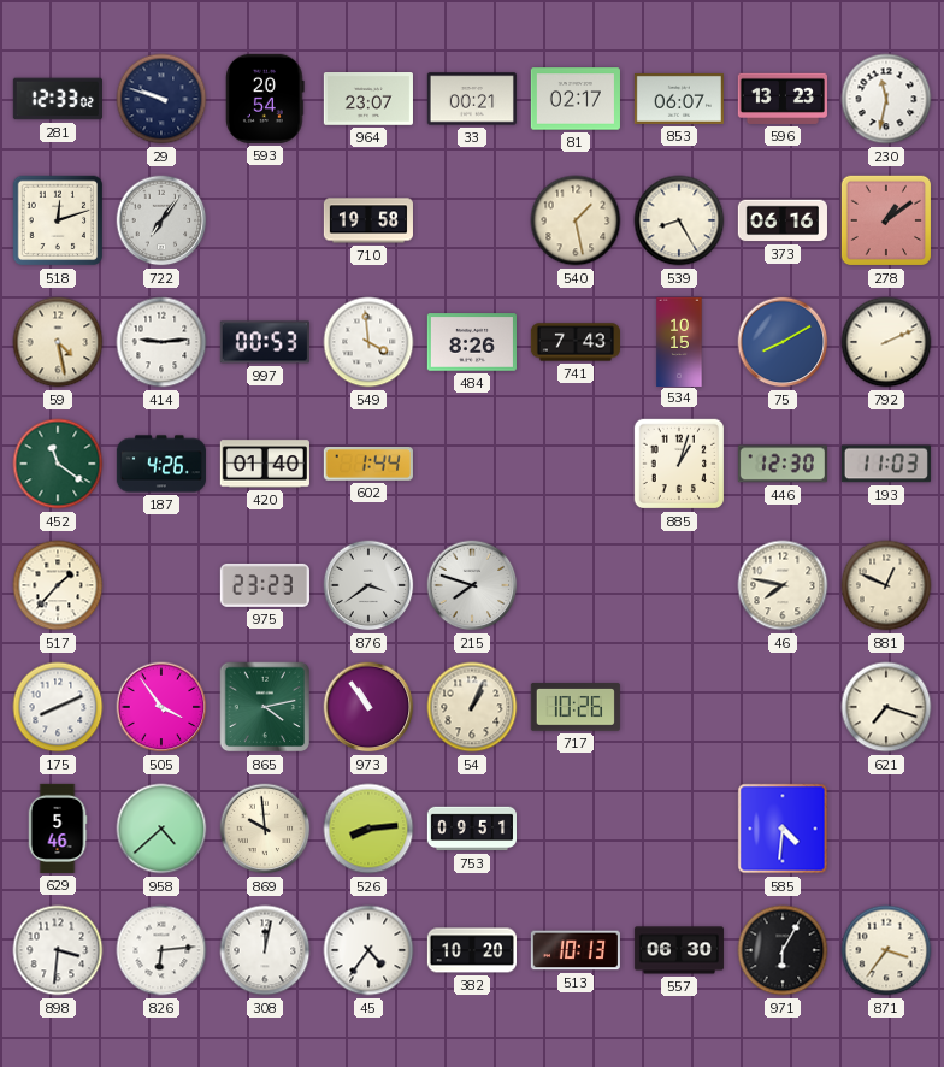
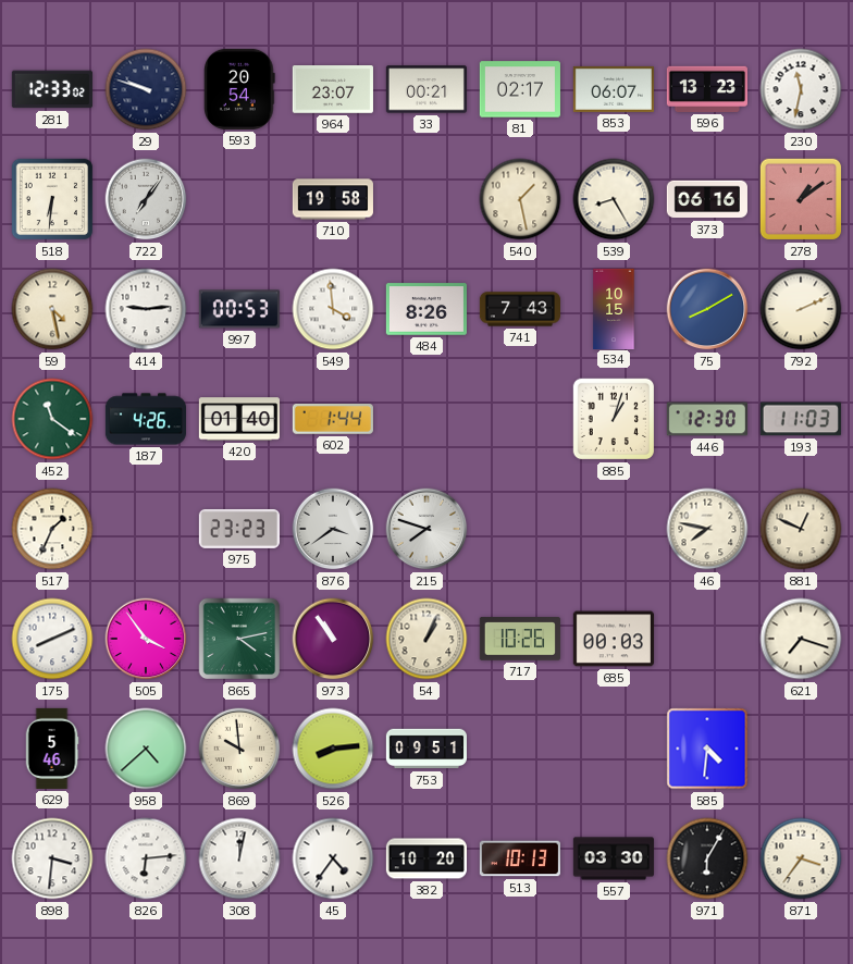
518: 12:12 -> 6:31
517: 1:37 -> 1:34
685: none -> 00:03
557: 06:30 -> 03:30
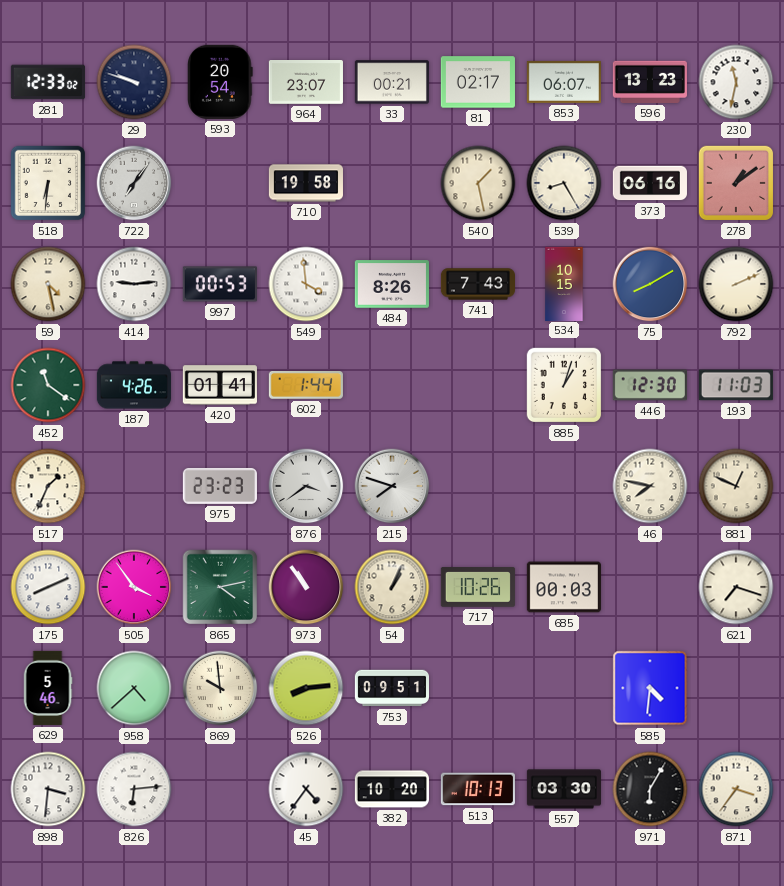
420: 01:40 -> 01:41
308: 12:02 -> none
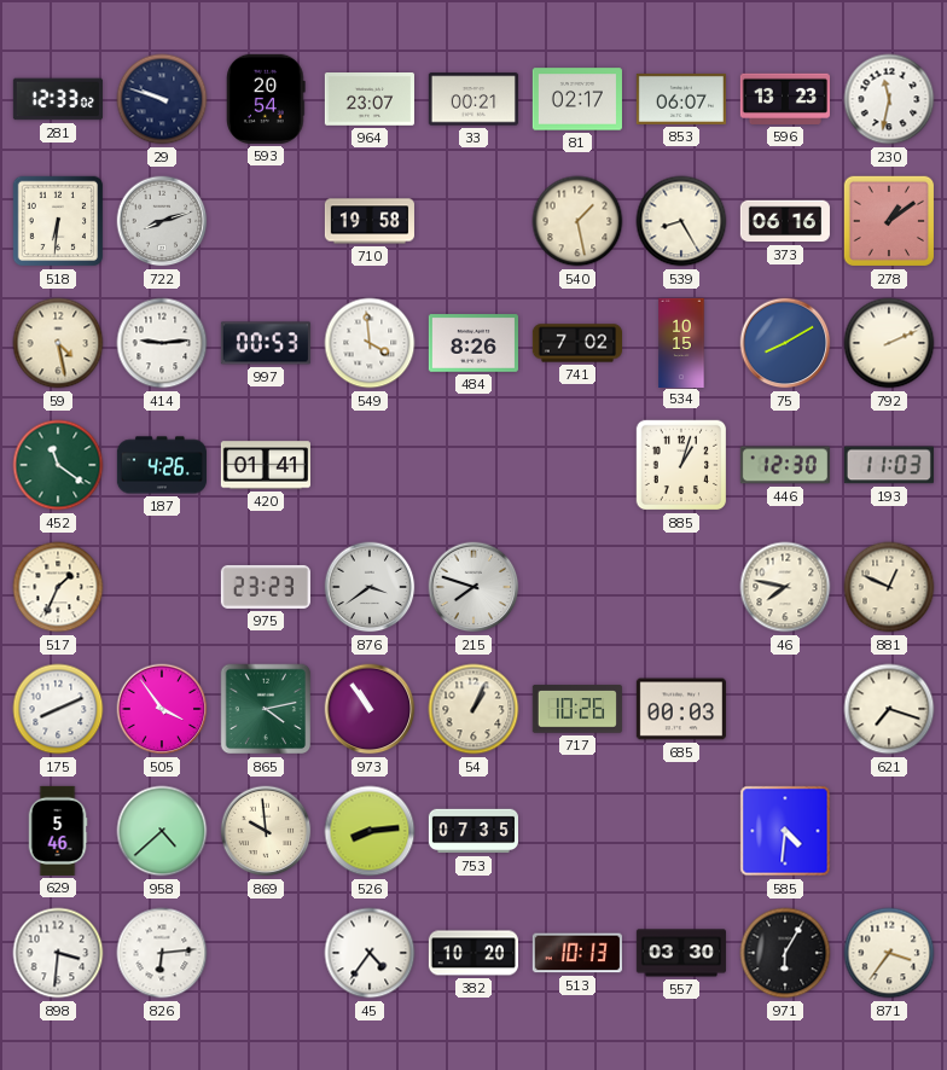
722: 7:06 -> 8:12
741: 7:43 -> 7:02
602: 1:44 -> none
753: 09:51 -> 07:35
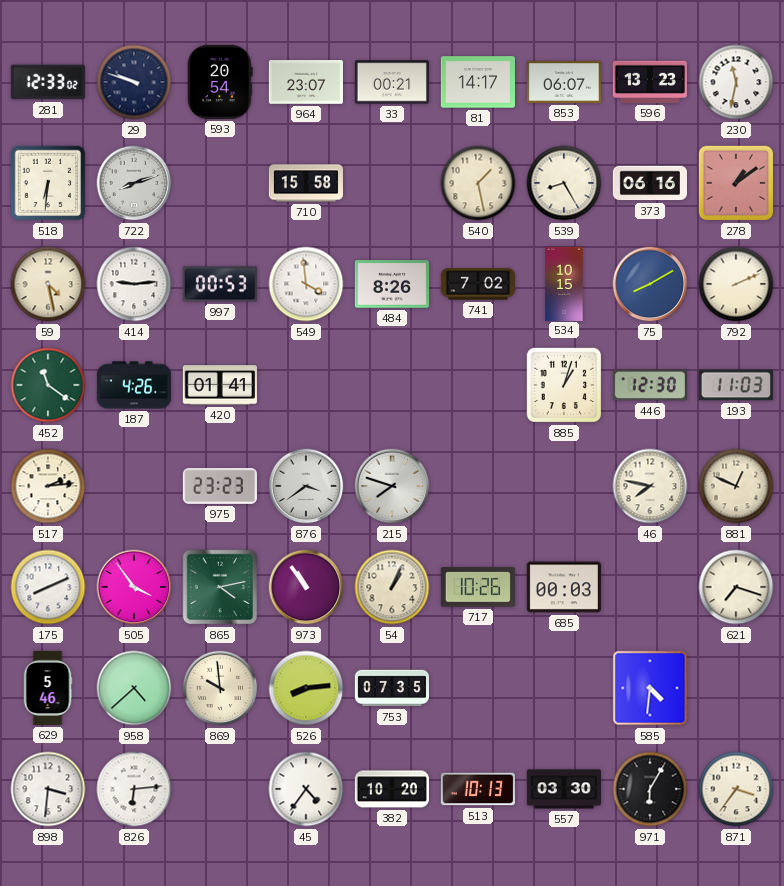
81: 02:17 -> 14:17
710: 19:58 -> 15:58
517: 1:34 -> 2:14
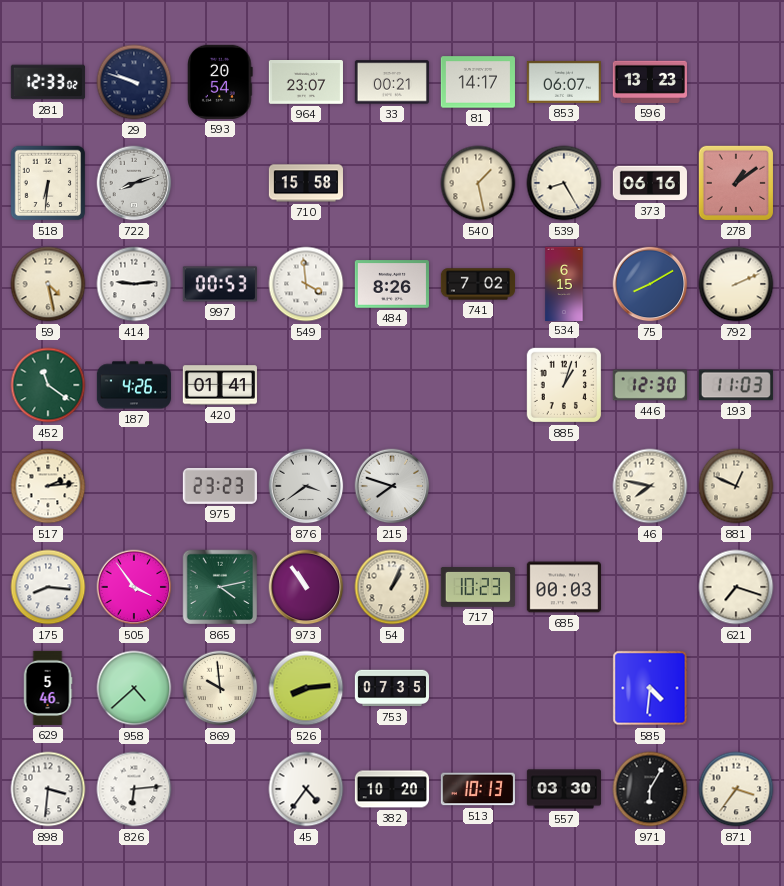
230: 11:32 -> none
534: 10:15 -> 6:15
175: 8:11 -> 8:16
717: 10:26 -> 10:23
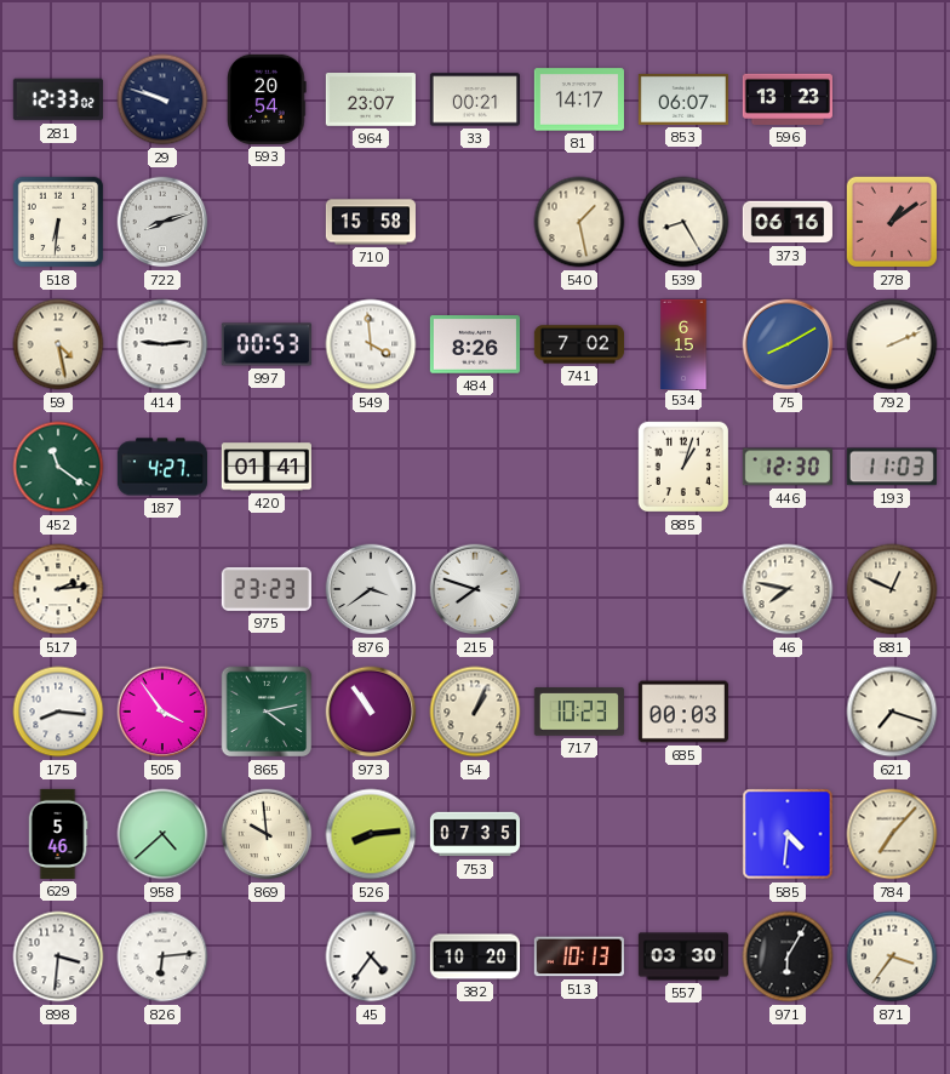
187: 4:26 -> 4:27
784: none -> 7:07
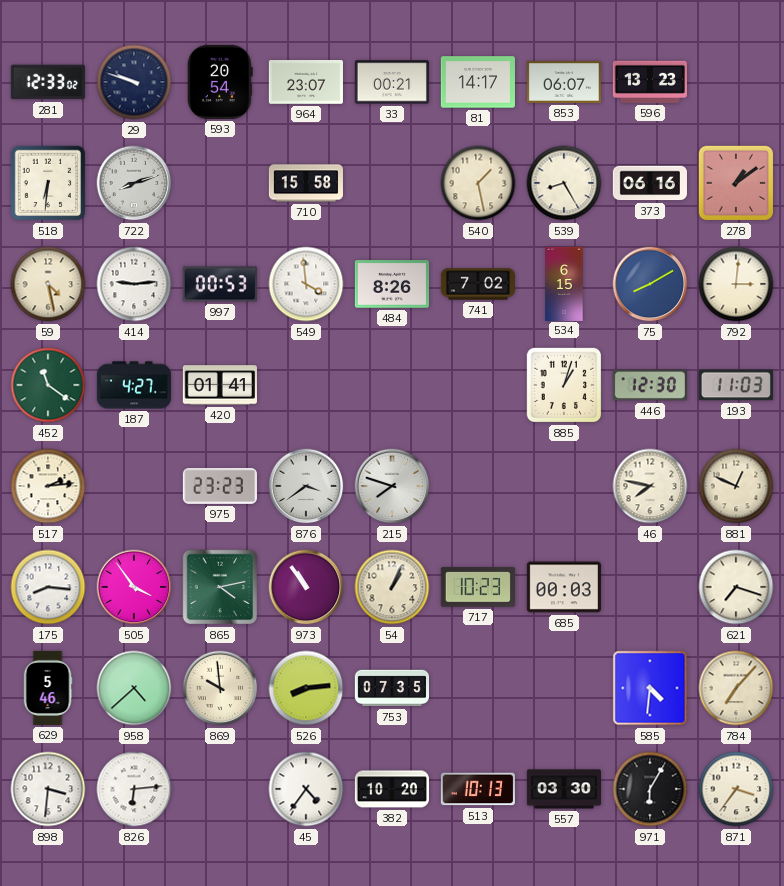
792: 2:11 -> 3:01
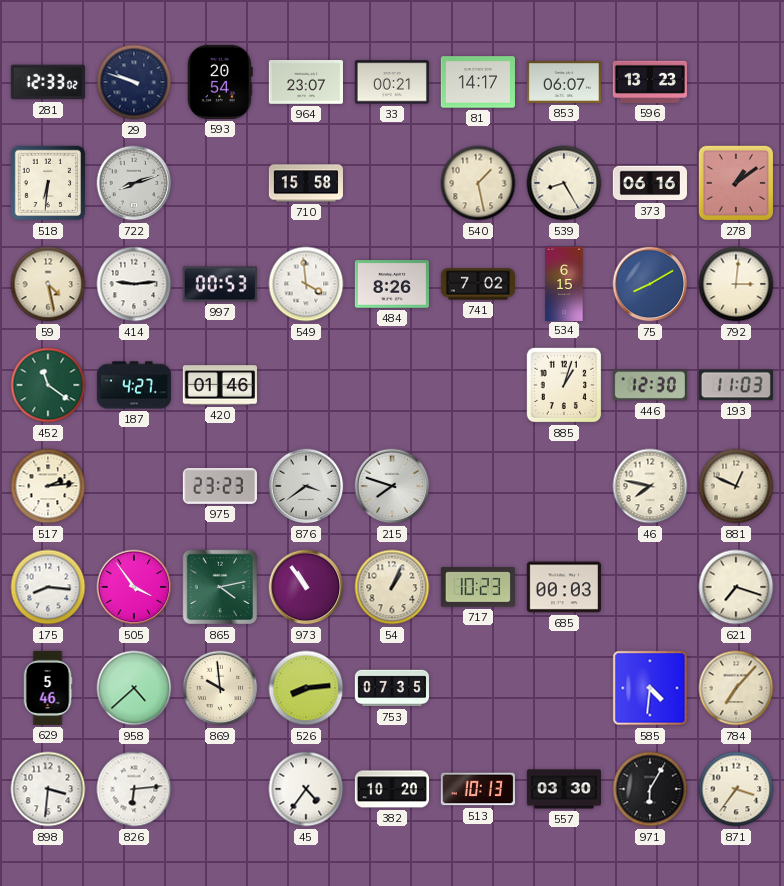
420: 01:41 -> 01:46
